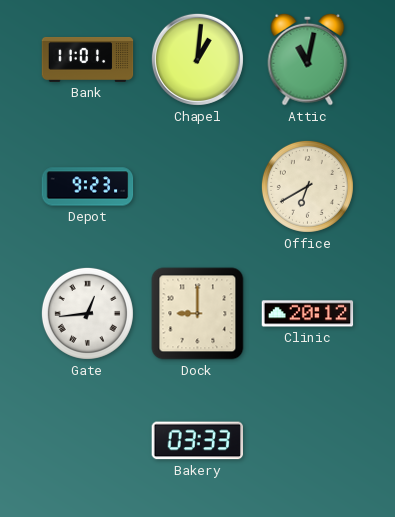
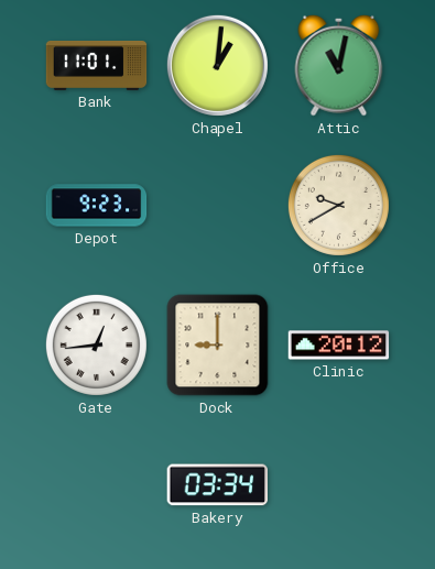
Office: 6:40 -> 9:40
Bakery: 03:33 -> 03:34
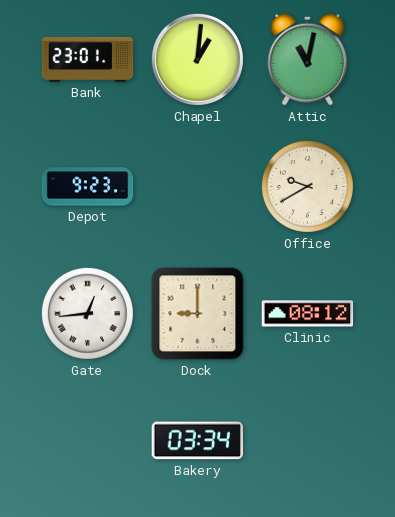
Bank: 11:01 -> 23:01
Clinic: 20:12 -> 08:12
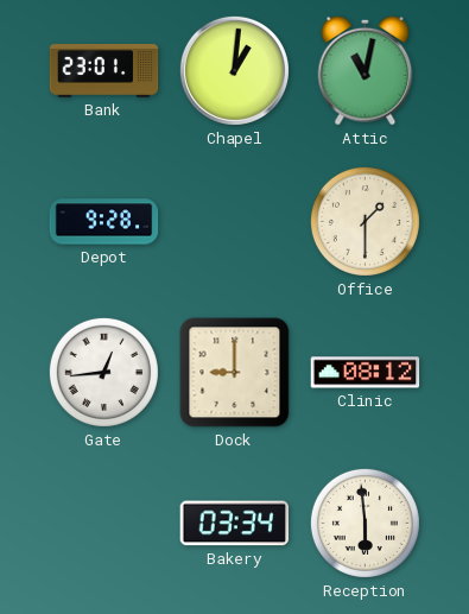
Depot: 9:23 -> 9:28
Office: 9:40 -> 1:30
Reception: none -> 5:59
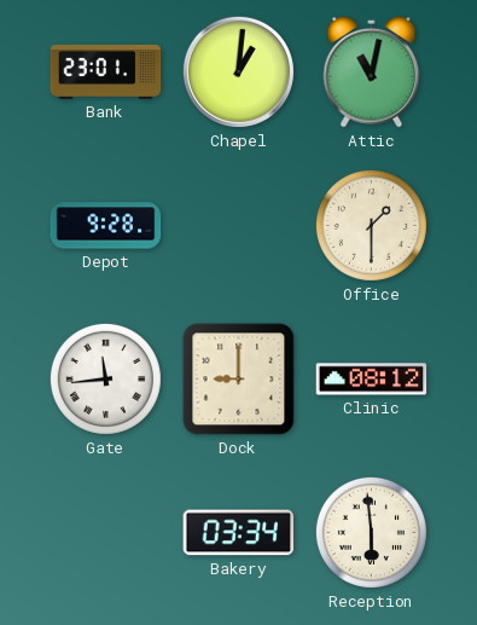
Gate: 12:44 -> 11:44
